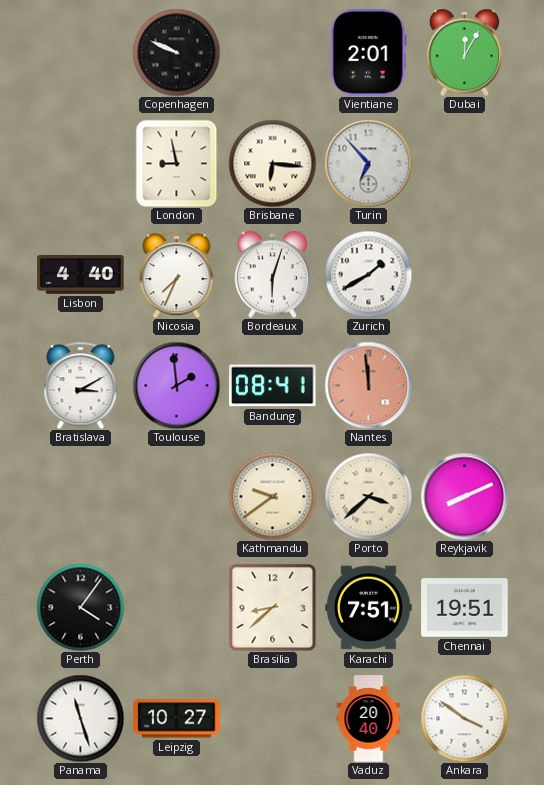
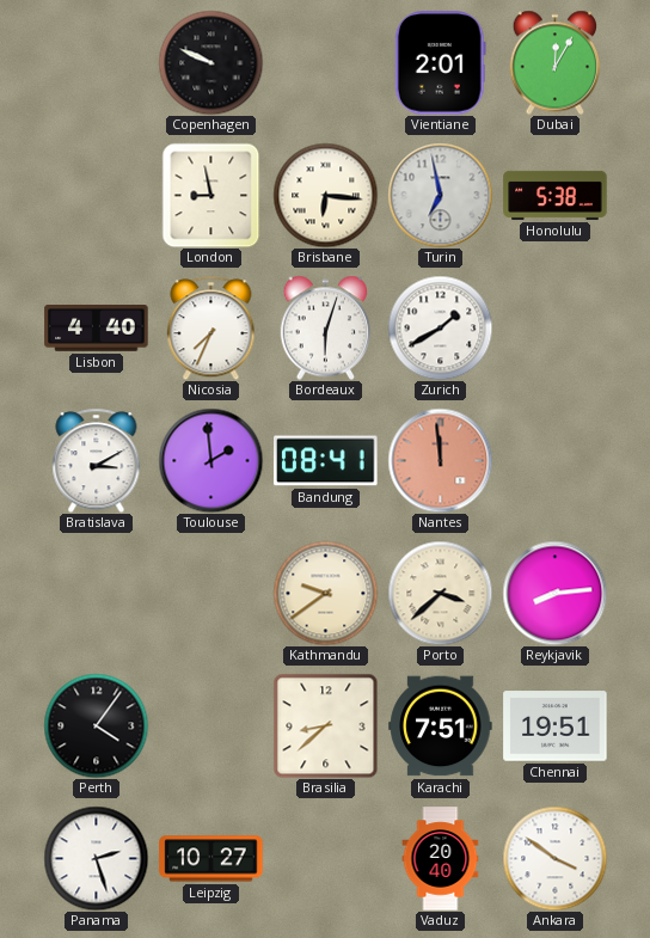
Turin: 6:53 -> 6:58
Honolulu: none -> 5:38
Reykjavik: 8:11 -> 8:14
Panama: 11:27 -> 2:27
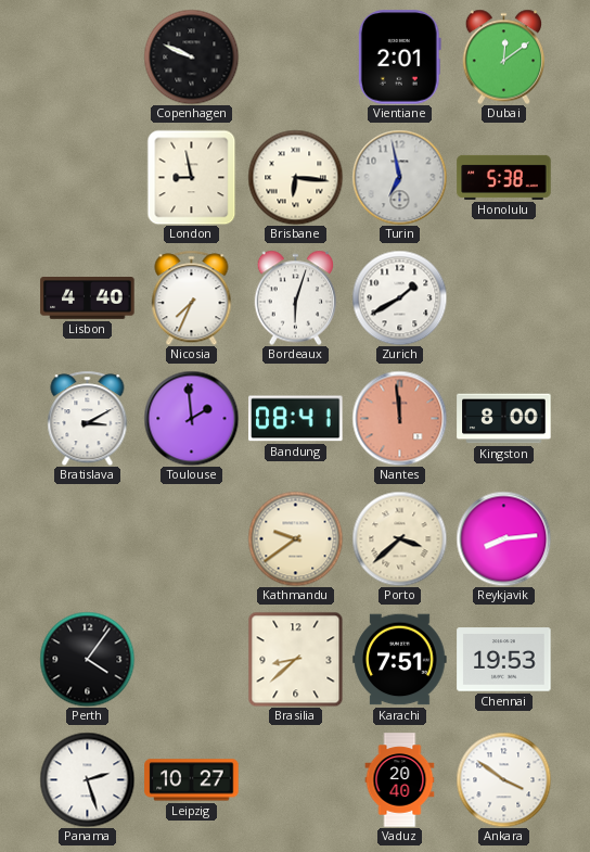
Dubai: 12:05 -> 12:09
Kingston: none -> 8:00
Chennai: 19:51 -> 19:53
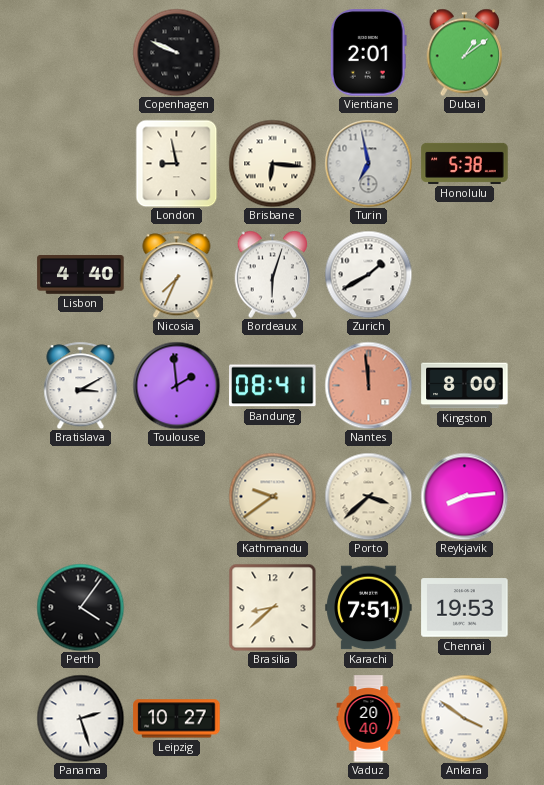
Dubai: 12:09 -> 1:09
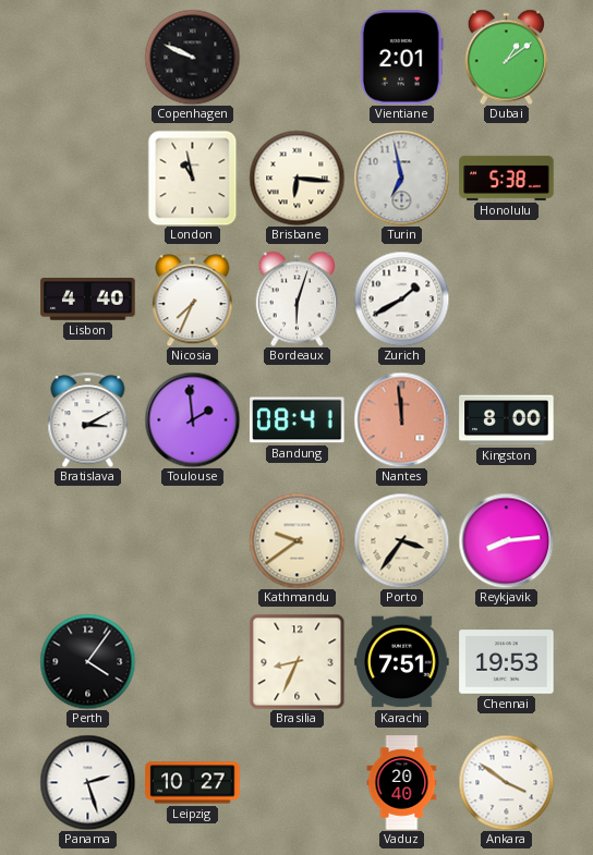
London: 8:58 -> 10:58
Porto: 3:38 -> 3:36
Brasilia: 8:38 -> 8:34
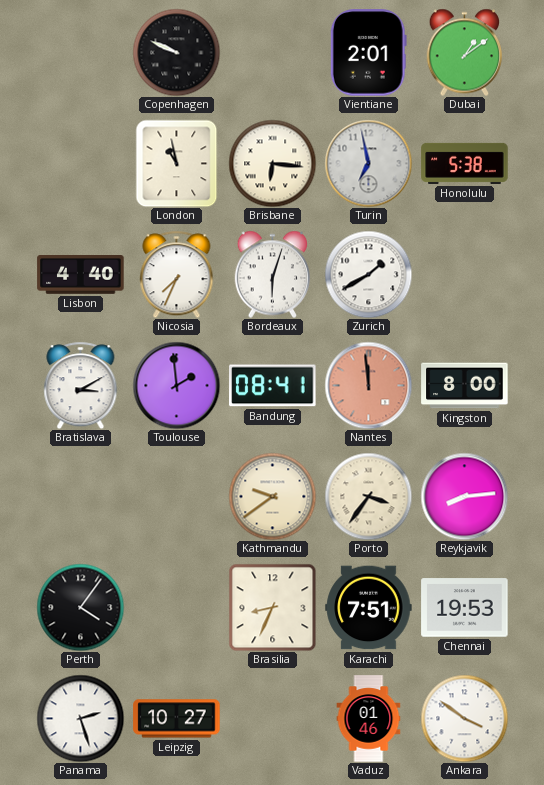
Vaduz: 20:40 -> 01:46
